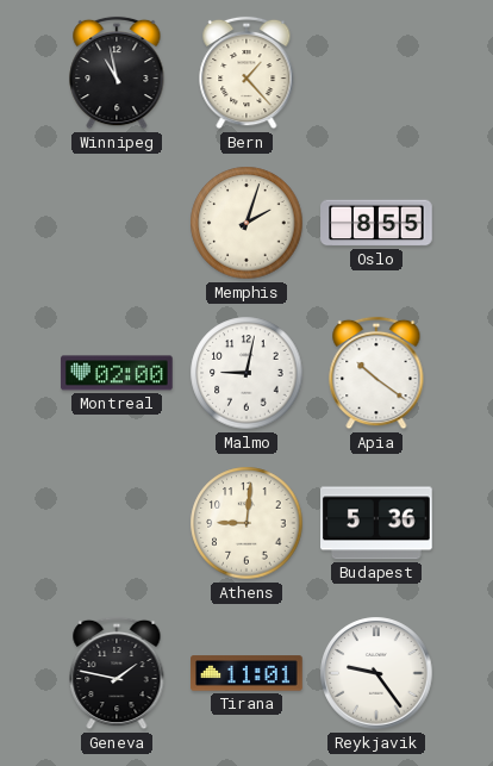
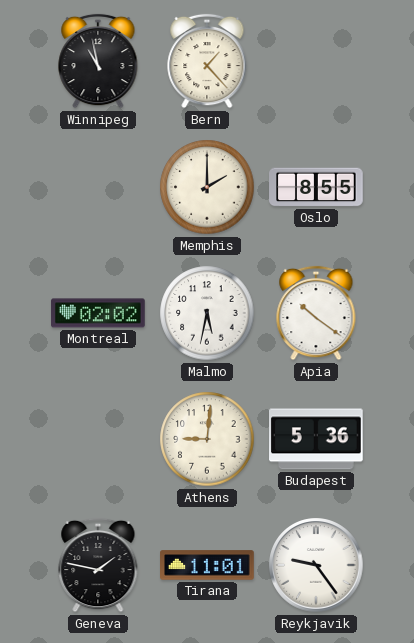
Memphis: 2:03 -> 2:00
Montreal: 02:00 -> 02:02
Malmo: 9:02 -> 5:32
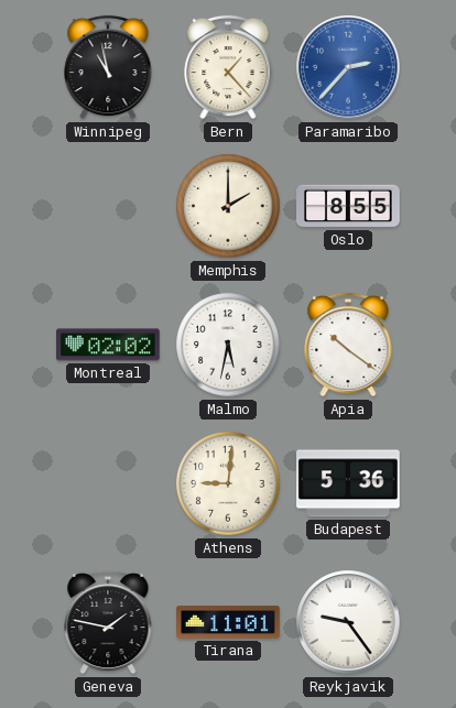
Paramaribo: none -> 2:37
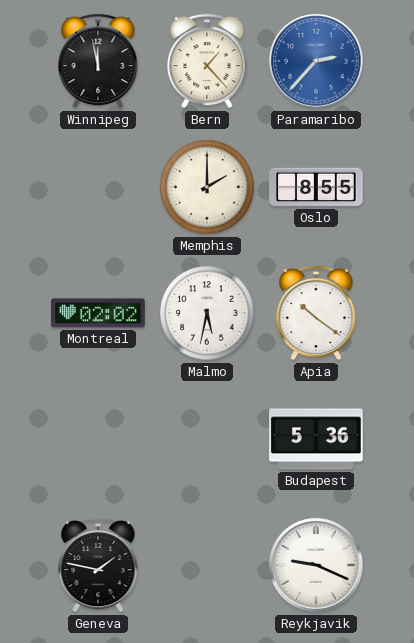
Winnipeg: 10:58 -> 11:58
Athens: 9:01 -> none
Tirana: 11:01 -> none
Reykjavik: 9:24 -> 9:19
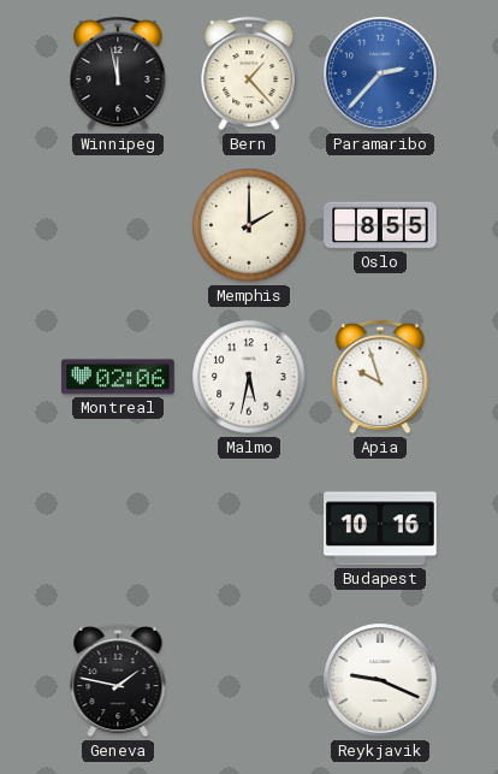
Montreal: 02:02 -> 02:06
Apia: 10:21 -> 9:57
Budapest: 5:36 -> 10:16
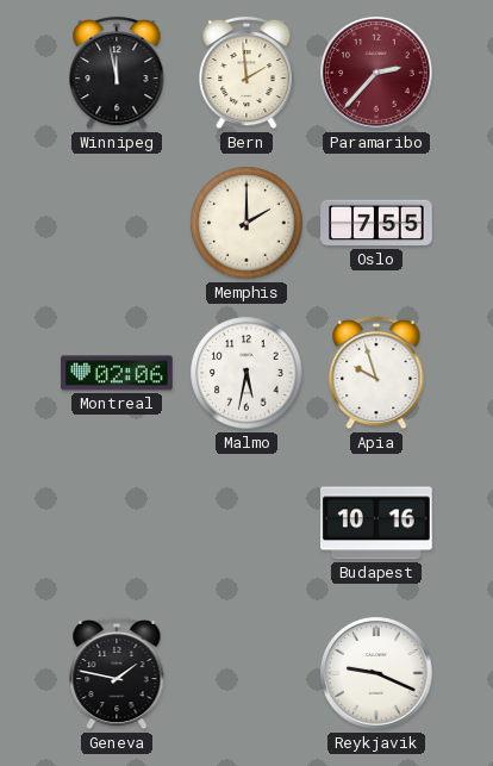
Bern: 1:23 -> 1:59
Paramaribo dial: blue -> burgundy
Oslo: 8:55 -> 7:55
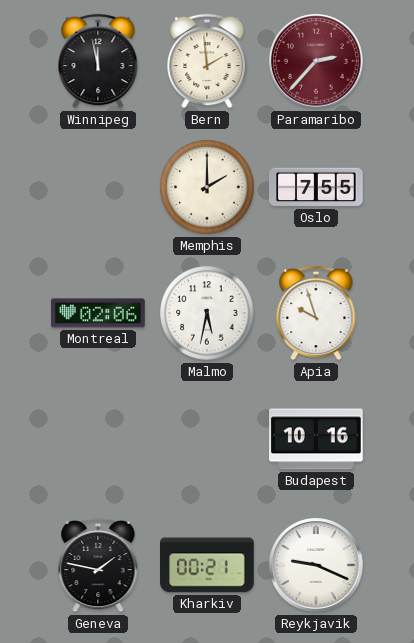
Kharkiv: none -> 00:21
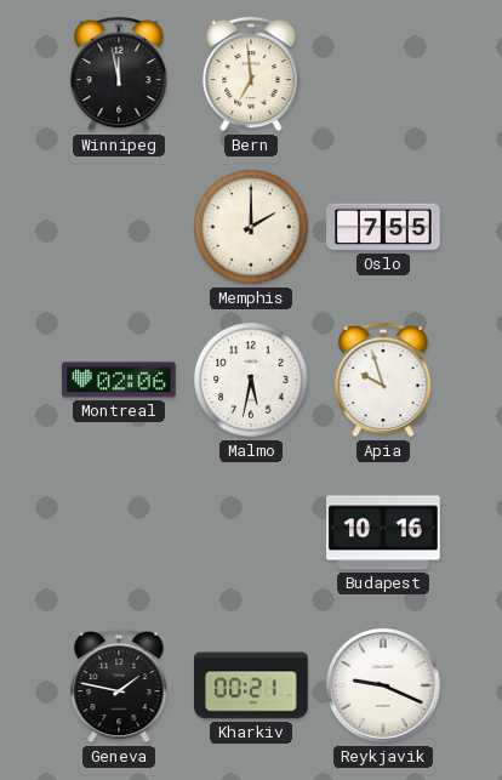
Bern: 1:59 -> 6:59
Paramaribo: 2:37 -> none
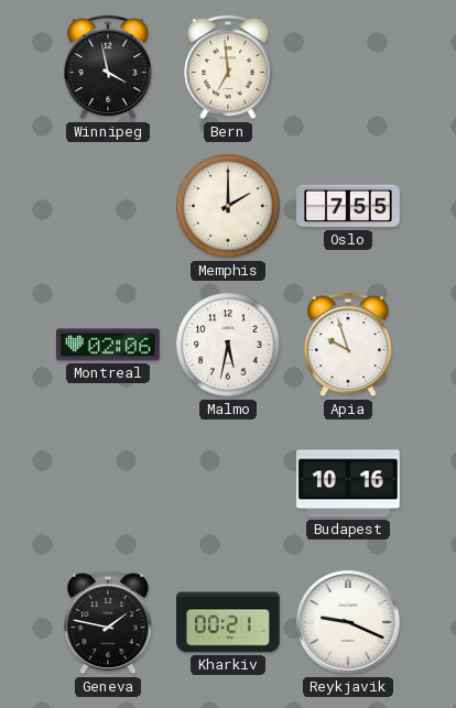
Winnipeg: 11:58 -> 3:58
